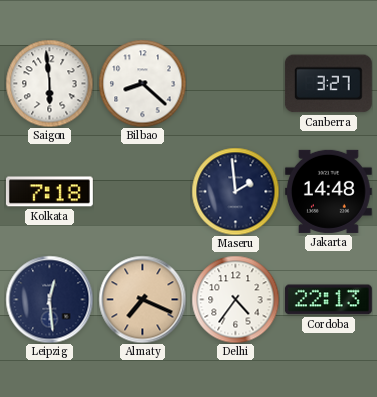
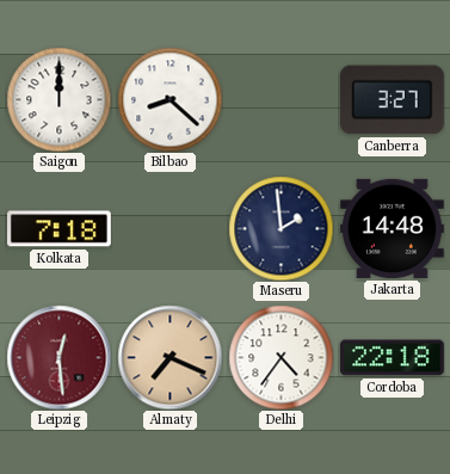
Saigon: 5:59 -> 12:00
Leipzig dial: navy -> burgundy
Cordoba: 22:13 -> 22:18
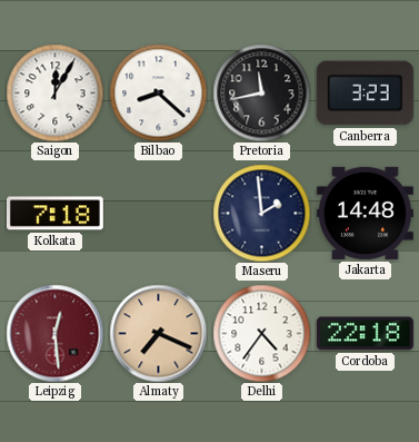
Saigon: 12:00 -> 12:05
Pretoria: none -> 11:43
Canberra: 3:27 -> 3:23
